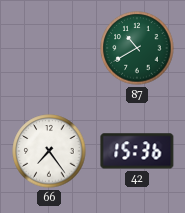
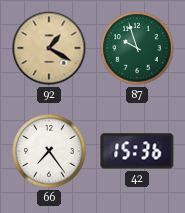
92: none -> 1:20
87: 10:40 -> 9:57
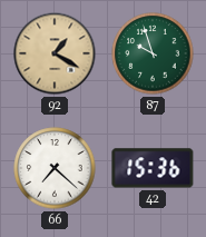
66: 7:24 -> 7:22
